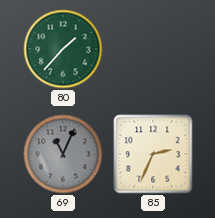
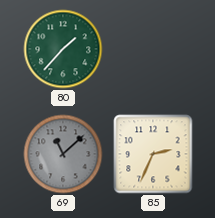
69: 11:04 -> 11:08
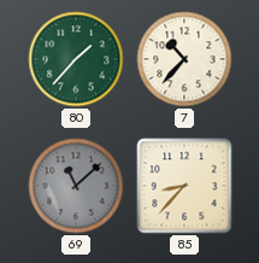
7: none -> 10:37
85: 2:34 -> 8:37
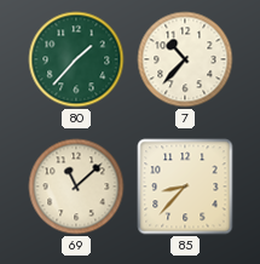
69 dial: grey -> cream
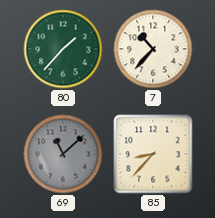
69 dial: cream -> grey
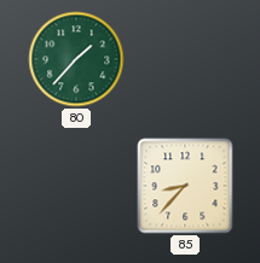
7: 10:37 -> none
69: 11:08 -> none
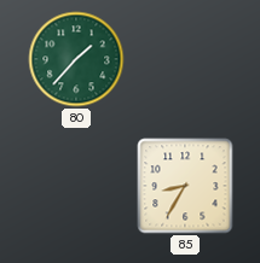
85: 8:37 -> 8:35
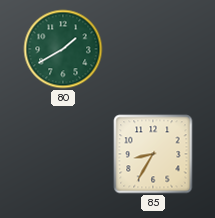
80: 1:37 -> 1:40
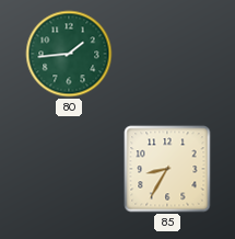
80: 1:40 -> 1:44
